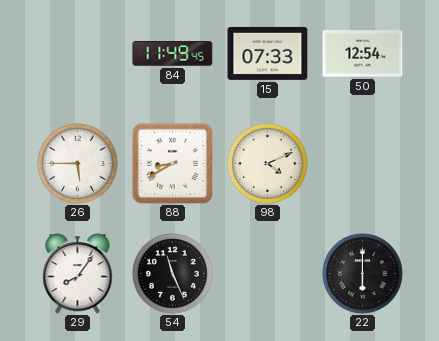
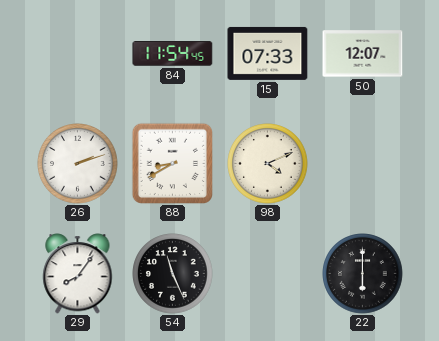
84: 11:49 -> 11:54
50: 12:54 -> 12:07
26: 5:45 -> 2:12
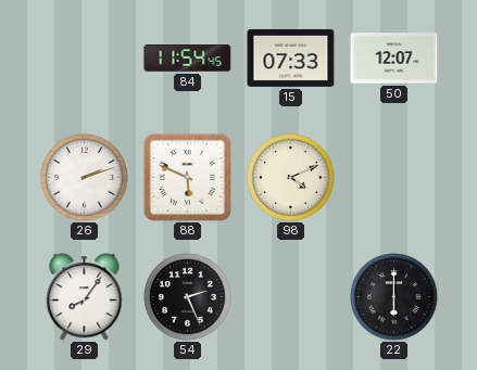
88: 8:40 -> 5:49
54: 11:26 -> 2:26
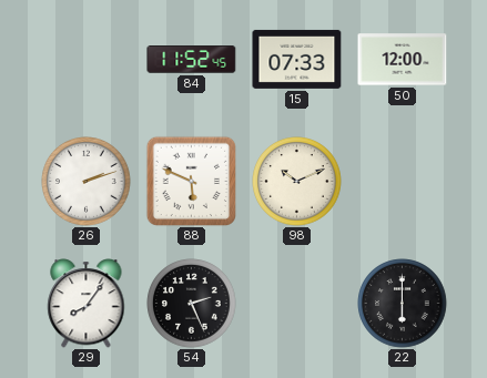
84: 11:54 -> 11:52
50: 12:07 -> 12:00
98: 4:11 -> 10:11
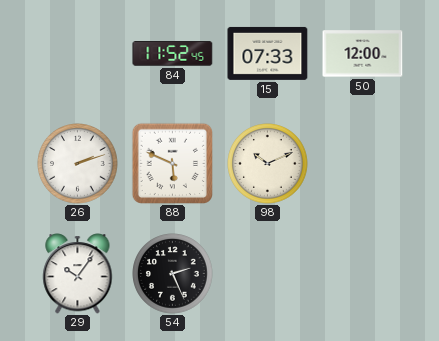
29: 8:06 -> 10:06
22: 6:00 -> none
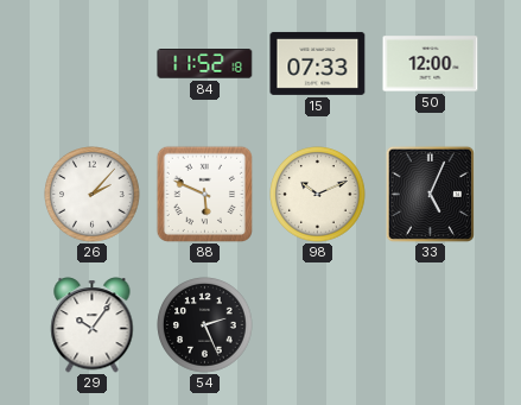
84: 11:52:45 -> 11:52:18
26: 2:12 -> 2:07
33: none -> 5:04
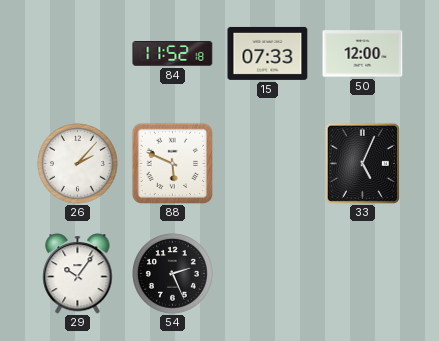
98: 10:11 -> none
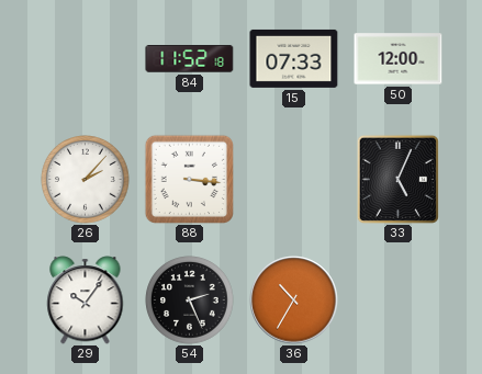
88: 5:49 -> 3:16
36: none -> 10:35
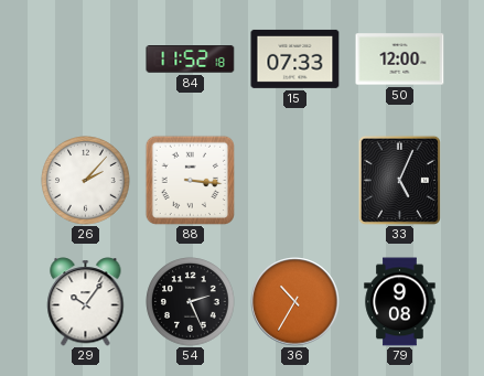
79: none -> 9:08
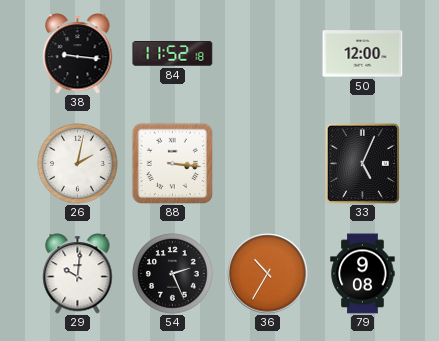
38: none -> 9:16
15: 07:33 -> none
26: 2:07 -> 2:02
29: 10:06 -> 10:01
